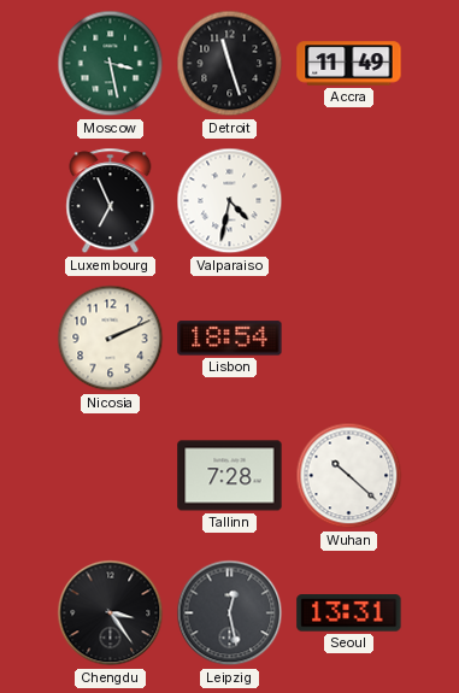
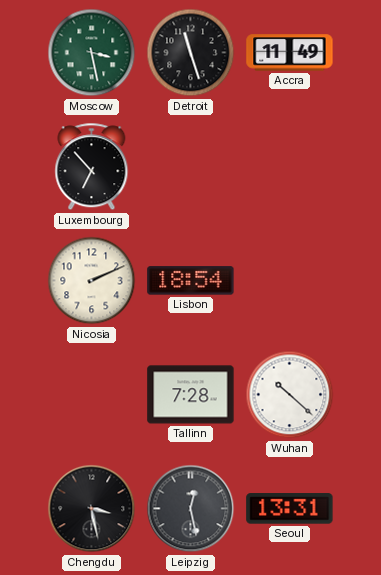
Luxembourg: 6:56 -> 6:53
Valparaiso: 4:32 -> none
Chengdu: 3:24 -> 3:28
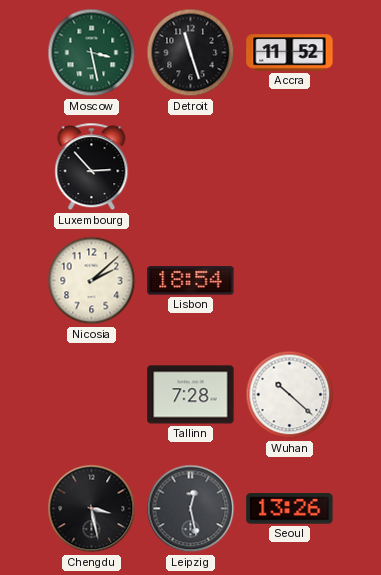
Accra: 11:49 -> 11:52
Luxembourg: 6:53 -> 2:53
Nicosia: 2:11 -> 2:08
Seoul: 13:31 -> 13:26
